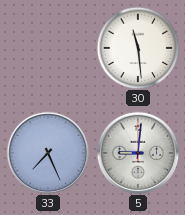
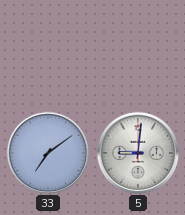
30: 11:29 -> none
33: 7:26 -> 7:09
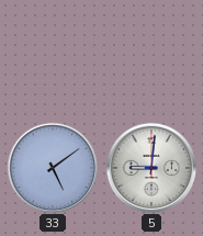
33: 7:09 -> 5:09
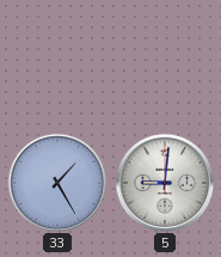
33: 5:09 -> 1:25
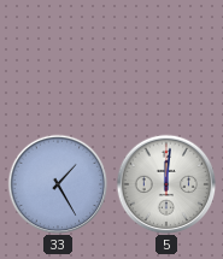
5: 9:01 -> 12:01
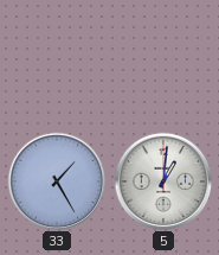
5: 12:01 -> 1:01
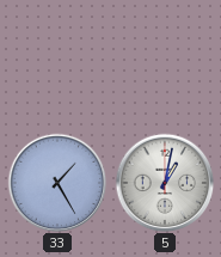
5: 1:01 -> 1:02
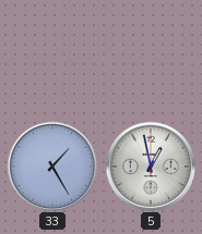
5: 1:02 -> 12:58
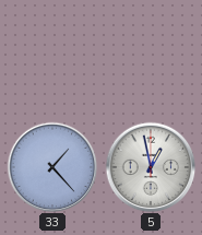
33: 1:25 -> 1:23
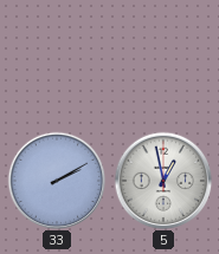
33: 1:23 -> 2:10
